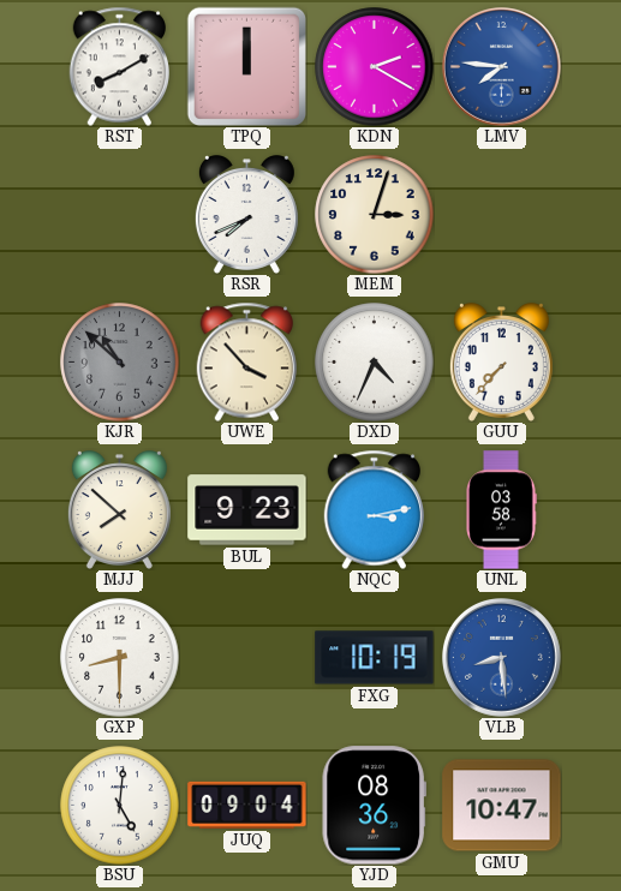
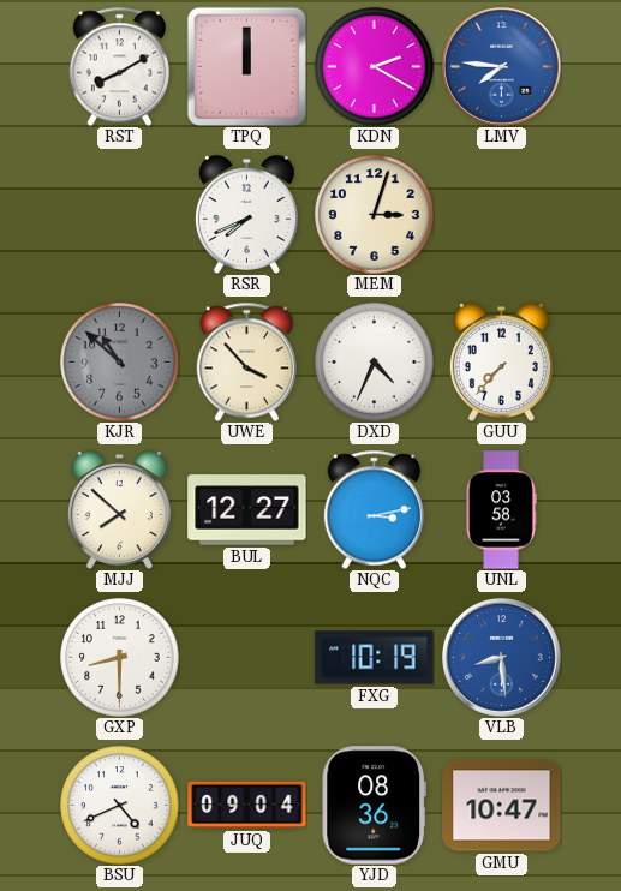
BUL: 9:23 -> 12:27
BSU: 5:01 -> 4:41
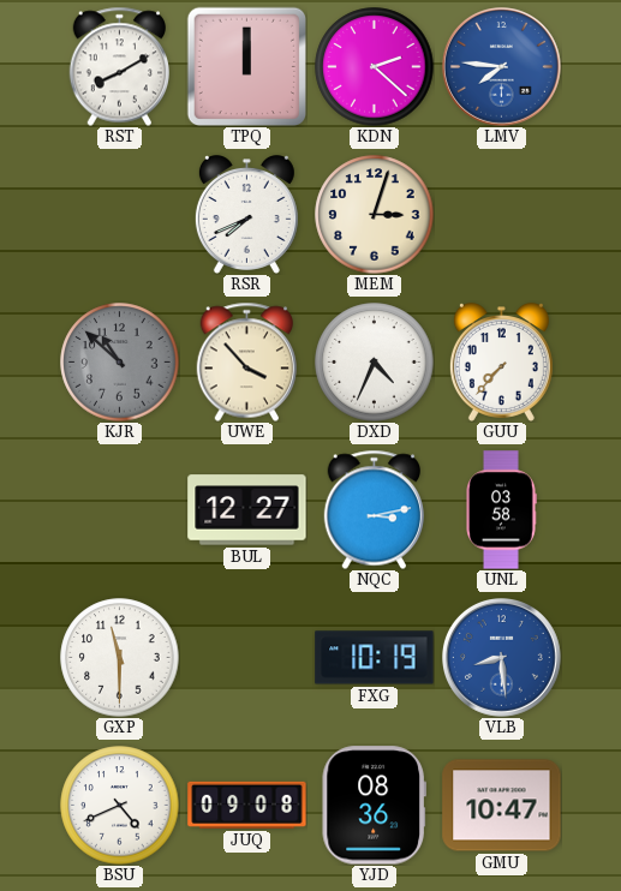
KDN: 2:20 -> 2:22
MJJ: 7:52 -> none
GXP: 8:30 -> 11:30
JUQ: 09:04 -> 09:08
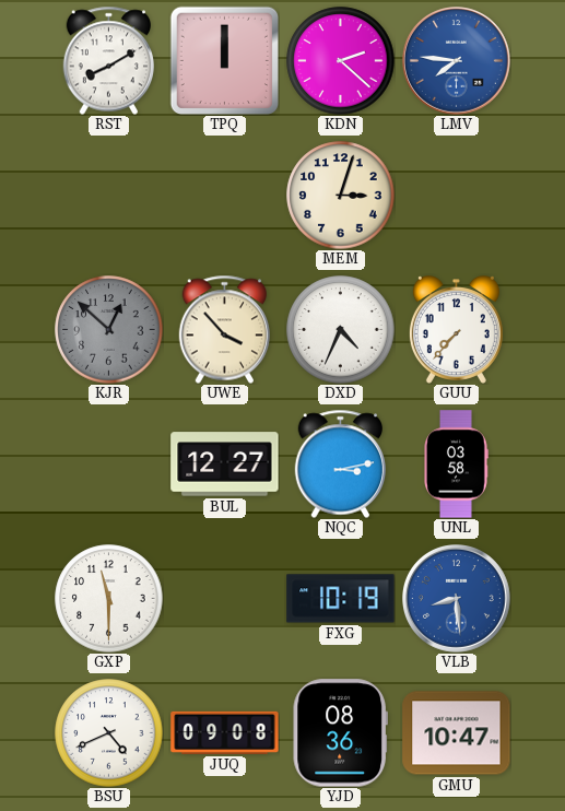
RSR: 7:41 -> none
KJR: 10:52 -> 12:52
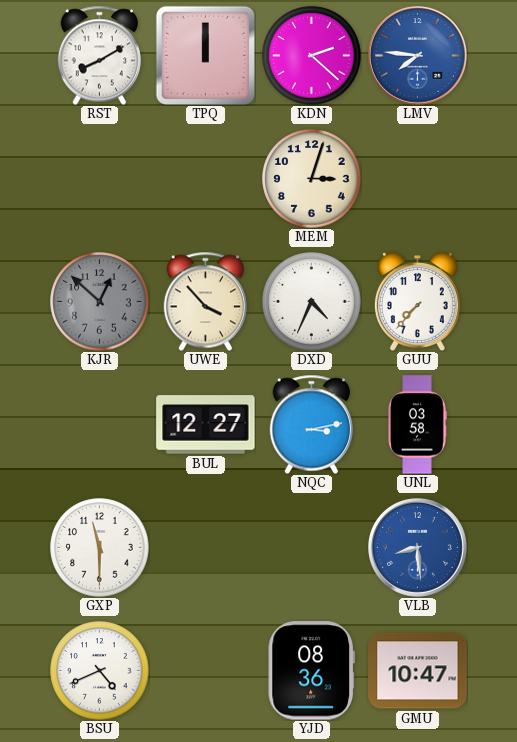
FXG: 10:19 -> none
JUQ: 09:08 -> none
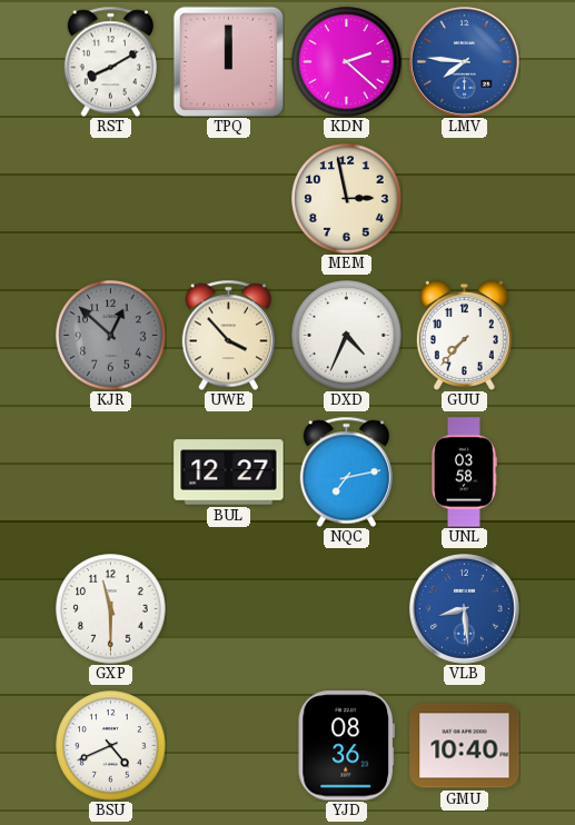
MEM: 3:03 -> 2:58
NQC: 3:13 -> 7:13
GMU: 10:47 -> 10:40
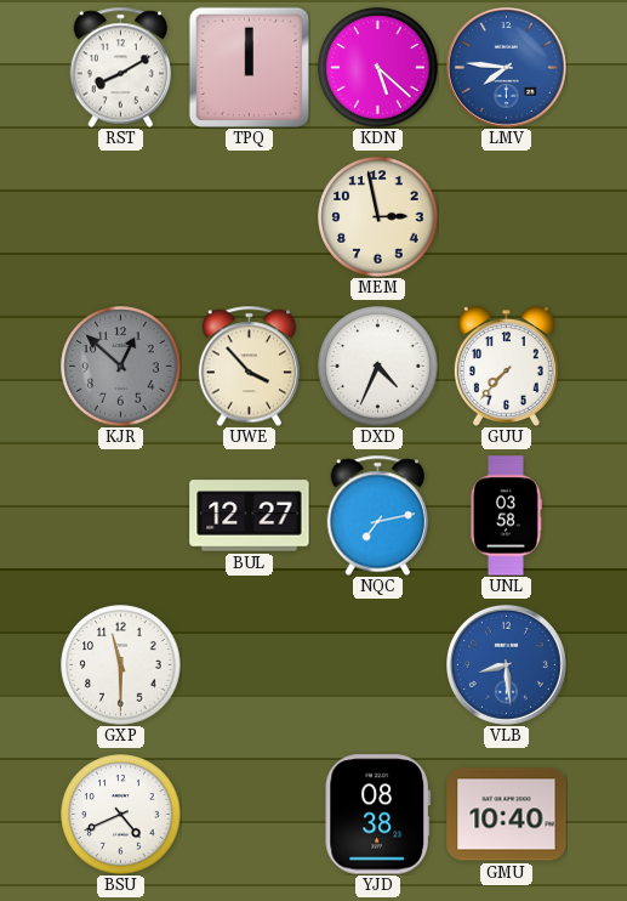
KDN: 2:22 -> 5:22
YJD: 08:36 -> 08:38
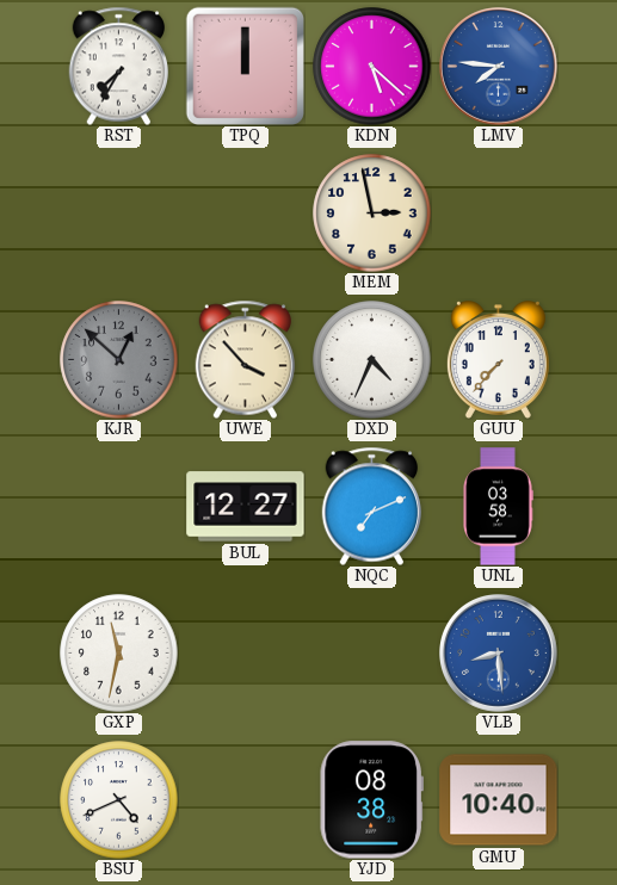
RST: 8:10 -> 7:35
NQC: 7:13 -> 7:11
GXP: 11:30 -> 11:32
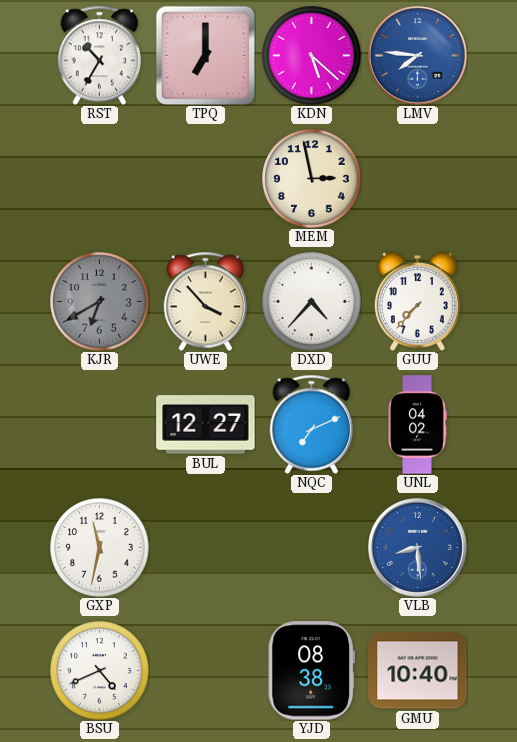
RST: 7:35 -> 10:35
TPQ: 12:00 -> 7:00
KJR: 12:52 -> 6:40
DXD: 4:34 -> 4:37
UNL: 03:58 -> 04:02
